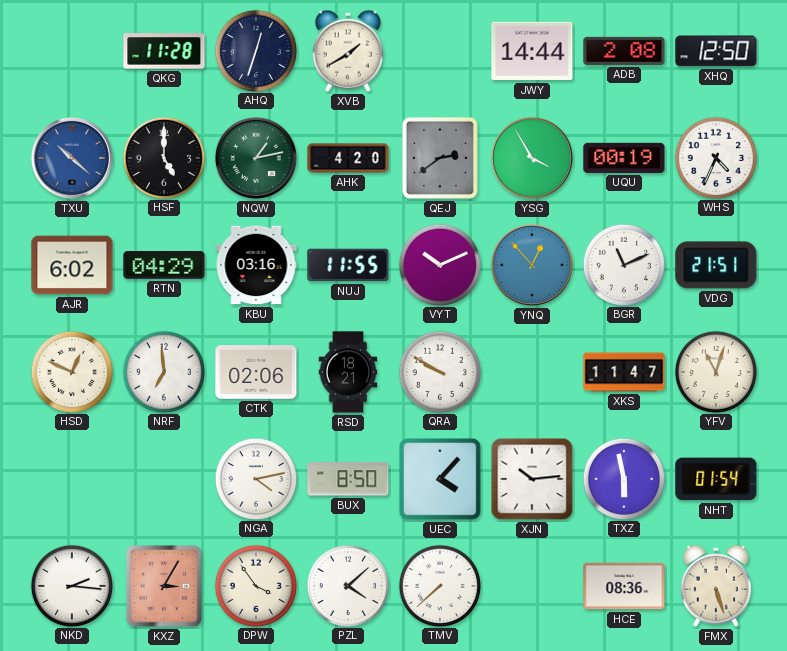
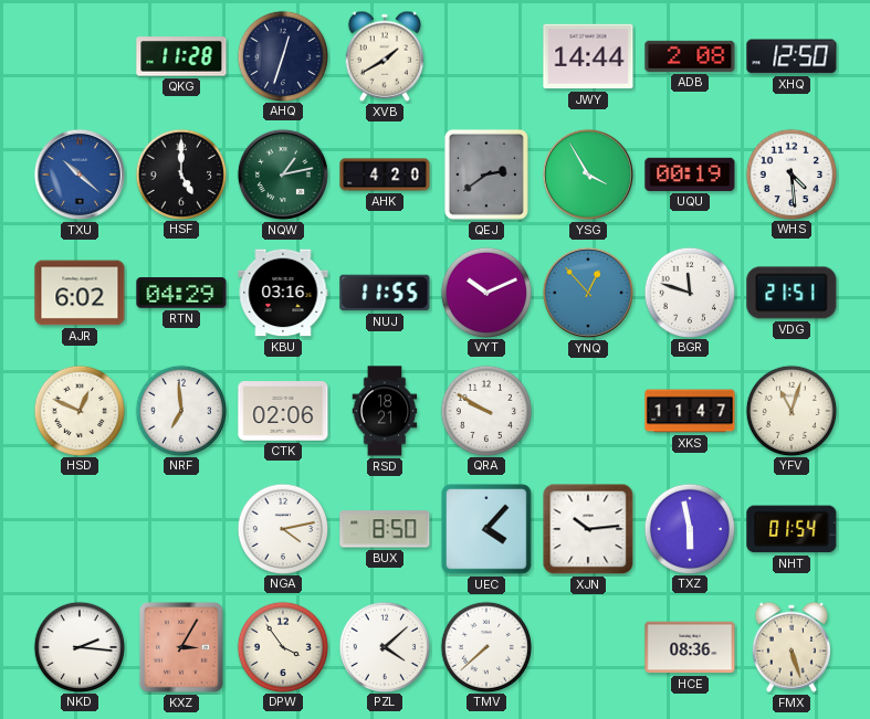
WHS: 4:34 -> 4:29
BGR: 11:11 -> 11:48
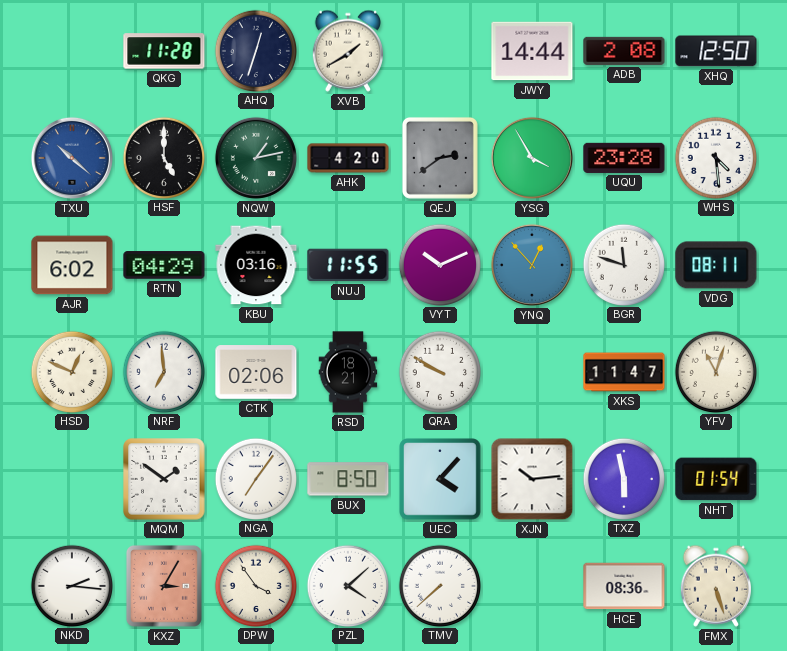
UQU: 00:19 -> 23:28
VDG: 21:51 -> 08:11
MQM: none -> 1:51
NGA: 4:13 -> 7:06
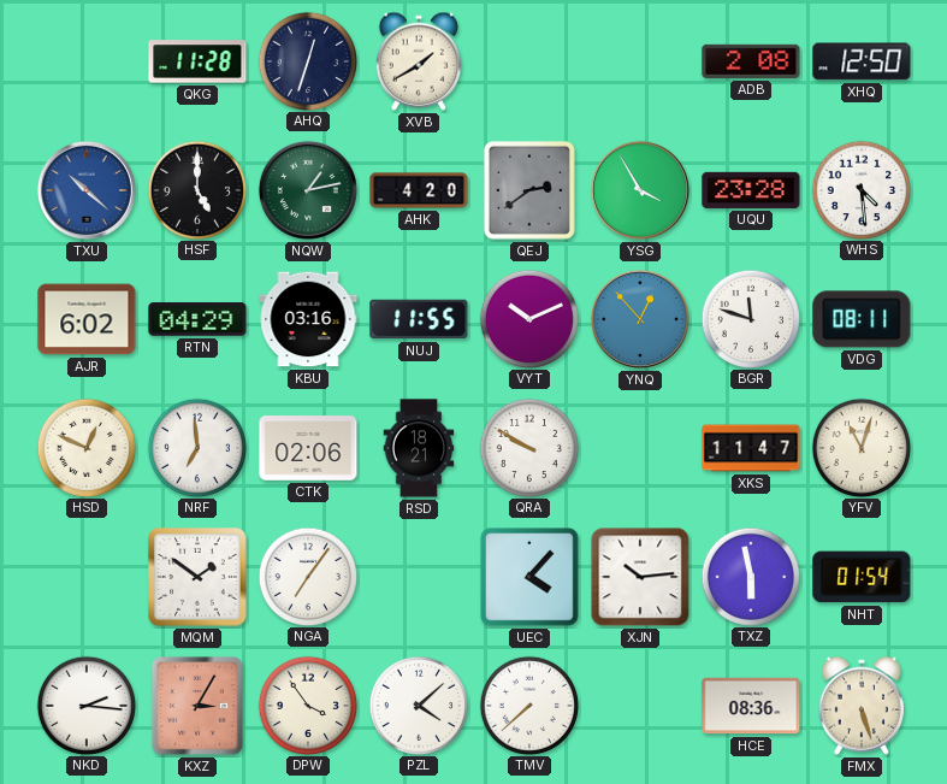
JWY: 14:44 -> none
BUX: 8:50 -> none
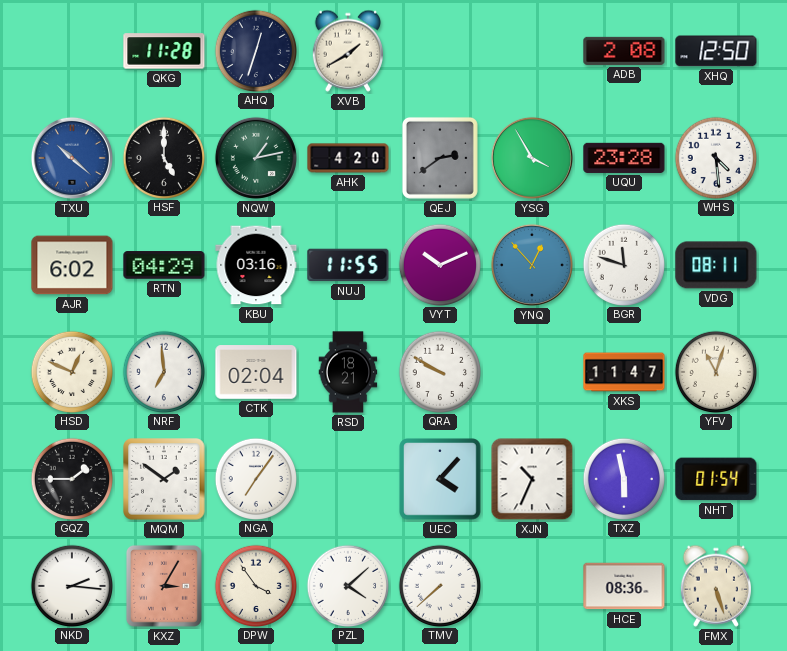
CTK: 02:06 -> 02:04
GQZ: none -> 1:45
XJN: 10:14 -> 10:34
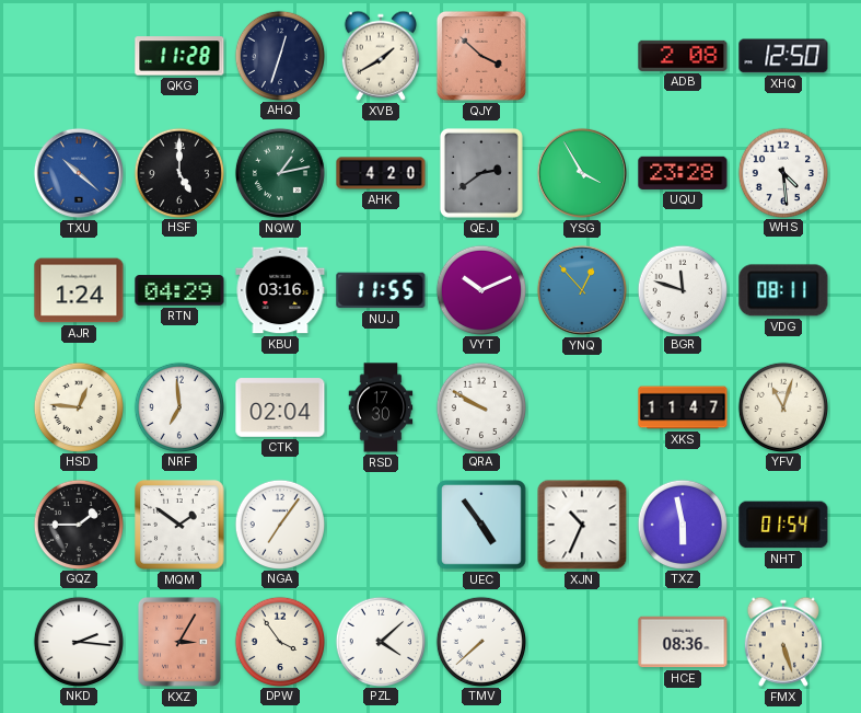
QJY: none -> 3:52
AJR: 6:02 -> 1:24
HSD: 12:49 -> 12:46
RSD: 18:21 -> 17:30
UEC: 4:07 -> 4:54
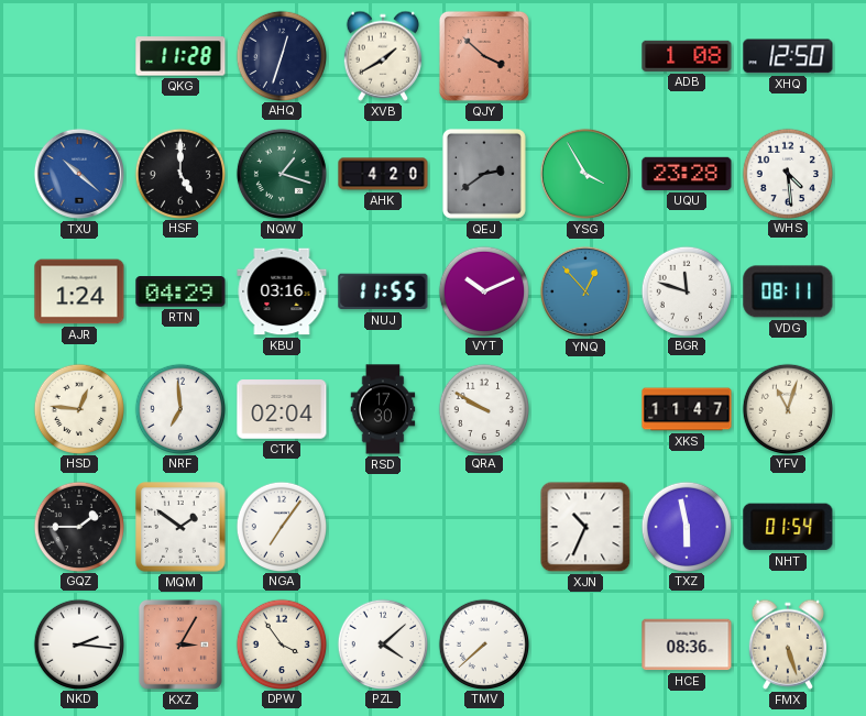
ADB: 2:08 -> 1:08
NQW: 1:13 -> 1:18
UEC: 4:54 -> none
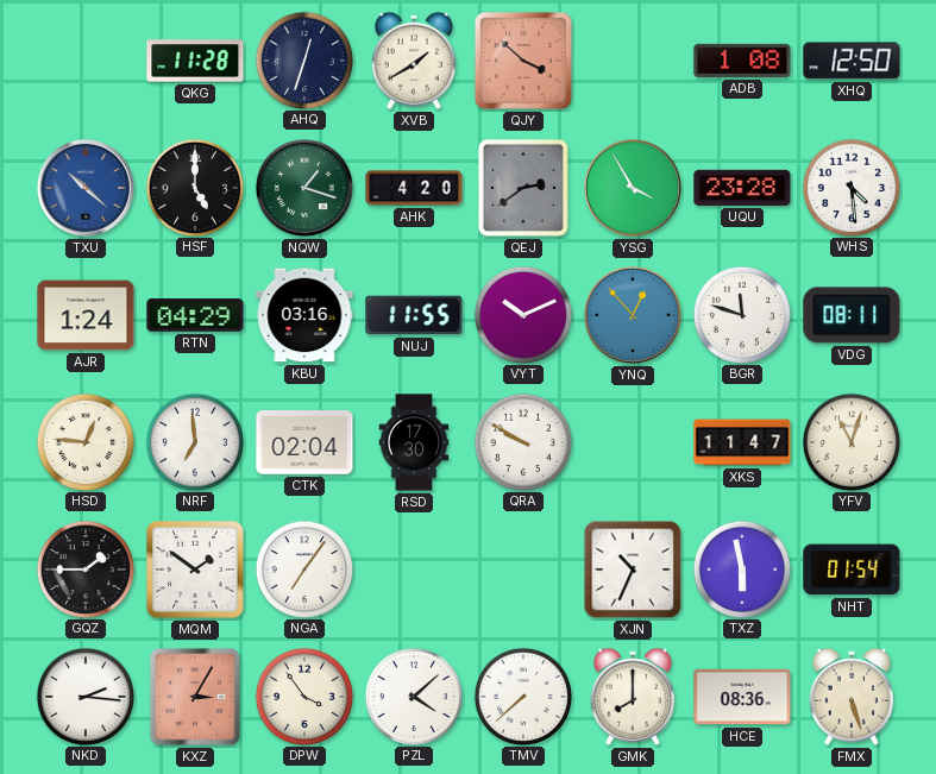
GMK: none -> 8:00
